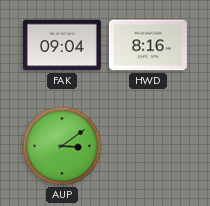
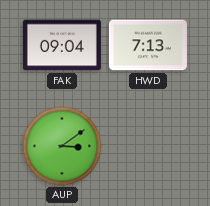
HWD: 8:16 -> 7:13
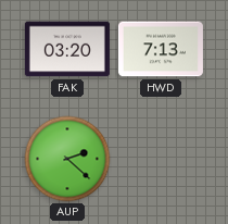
FAK: 09:04 -> 03:20
AUP: 3:09 -> 2:22
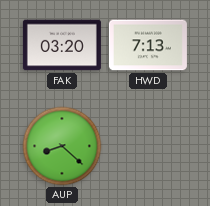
AUP: 2:22 -> 8:22
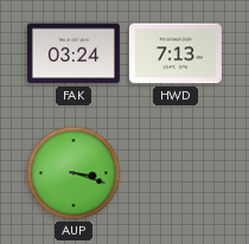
FAK: 03:20 -> 03:24
AUP: 8:22 -> 3:18
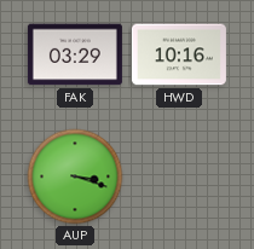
FAK: 03:24 -> 03:29
HWD: 7:13 -> 10:16
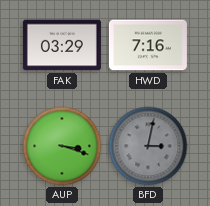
HWD: 10:16 -> 7:16
BFD: none -> 3:02
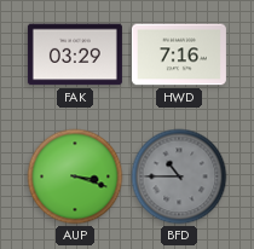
BFD: 3:02 -> 10:45
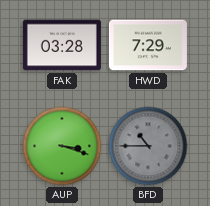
FAK: 03:29 -> 03:28
HWD: 7:16 -> 7:29
